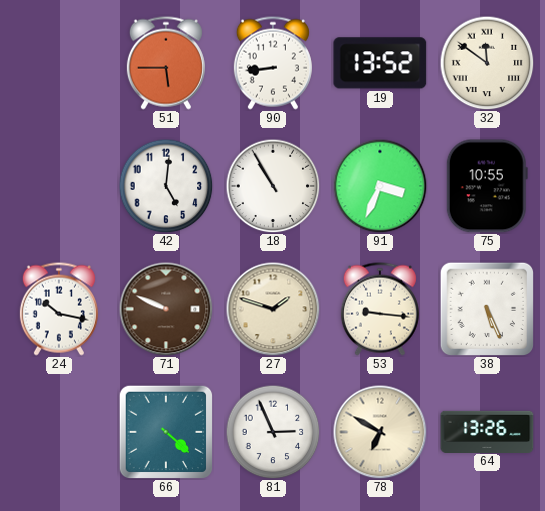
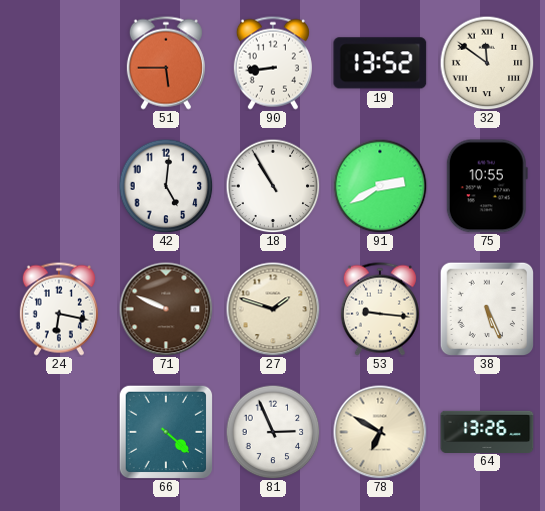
91: 3:34 -> 2:40
24: 10:17 -> 6:17
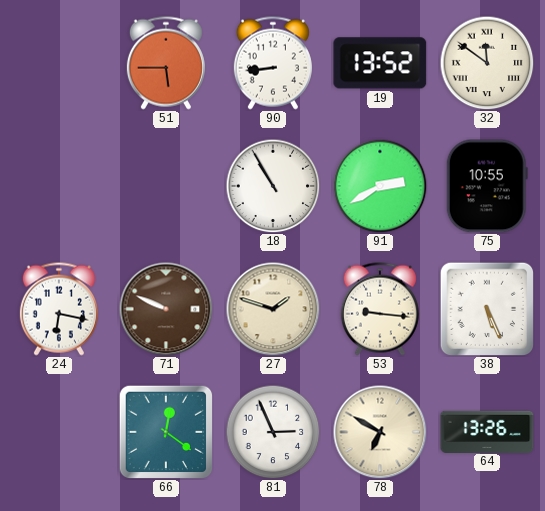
42: 5:01 -> none
66: 4:22 -> 12:21
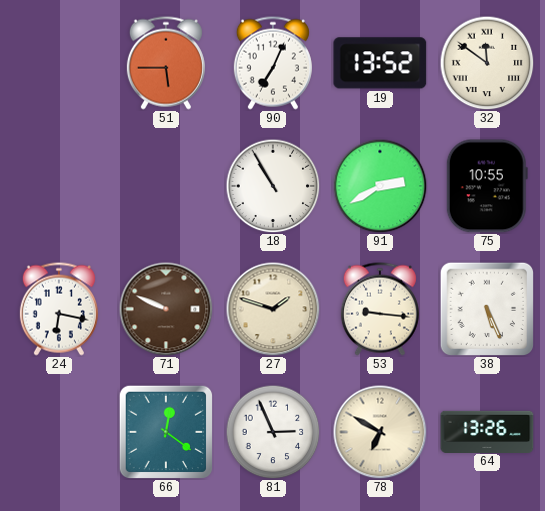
90: 8:44 -> 7:04
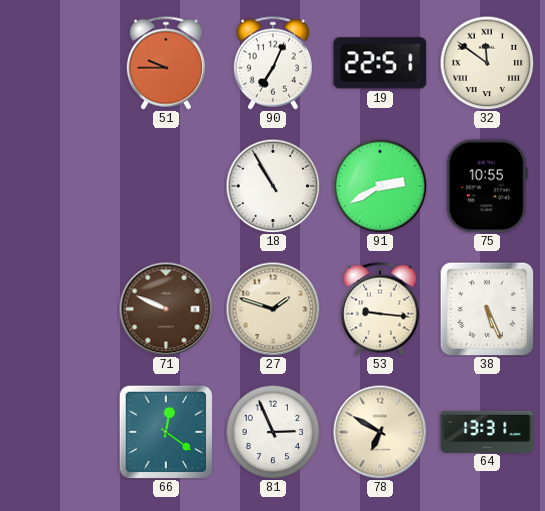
51: 5:45 -> 9:45
19: 13:52 -> 22:51
24: 6:17 -> none
64: 13:26 -> 13:31
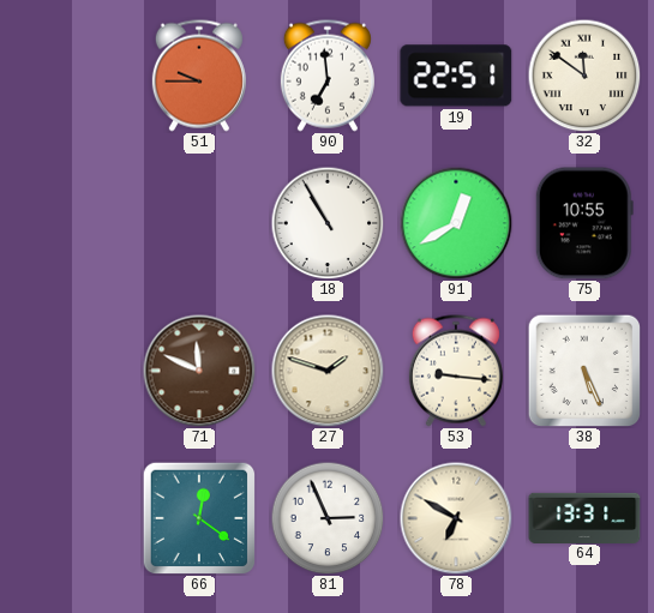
90: 7:04 -> 6:59
91: 2:40 -> 12:40
71: 9:49 -> 11:49
